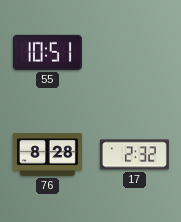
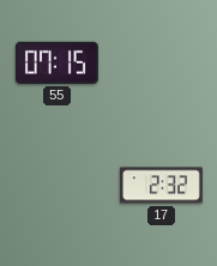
55: 10:51 -> 07:15
76: 8:28 -> none
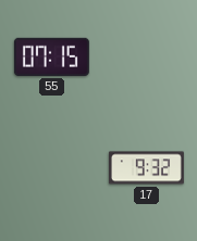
17: 2:32 -> 9:32
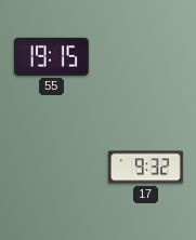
55: 07:15 -> 19:15
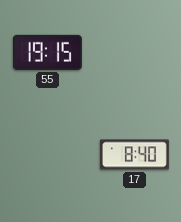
17: 9:32 -> 8:40
